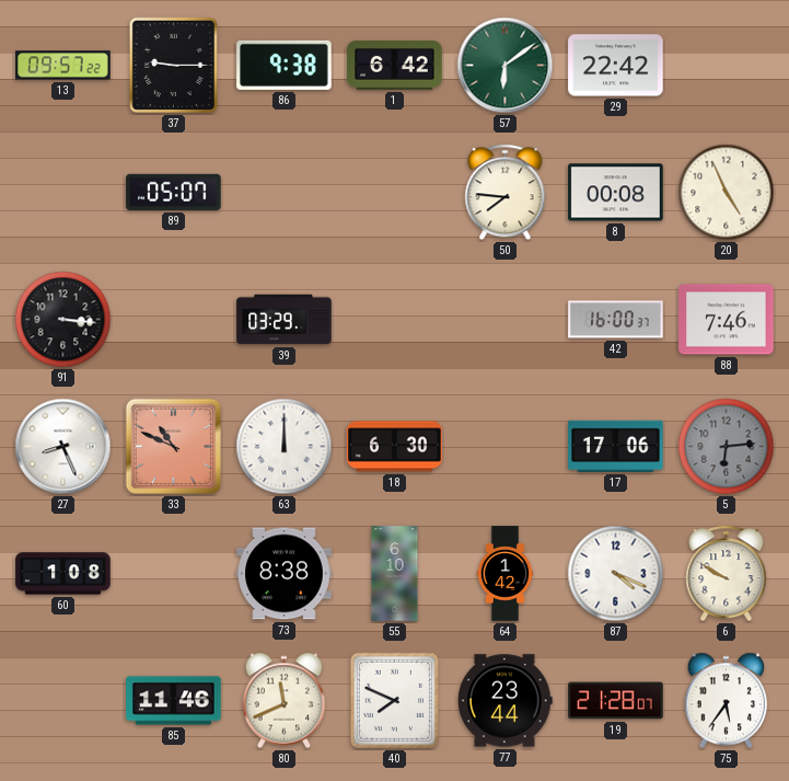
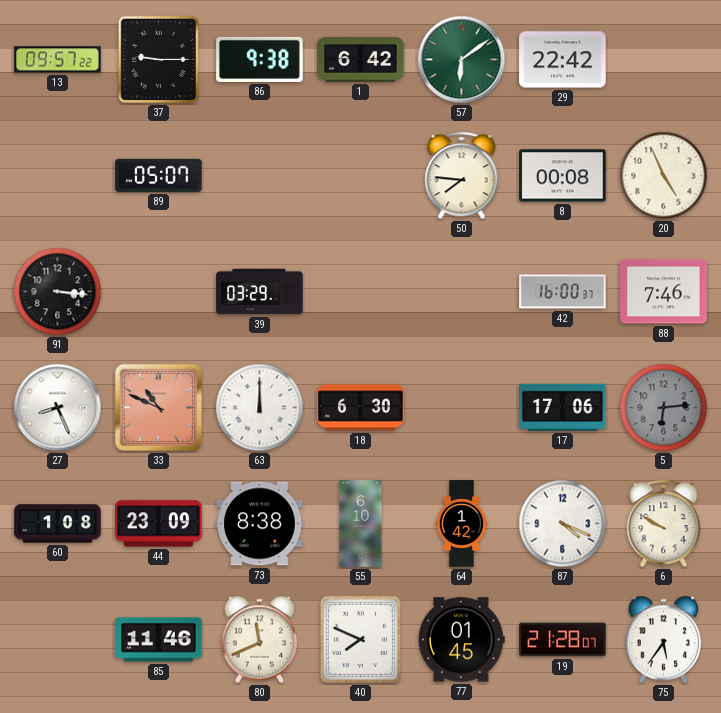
44: none -> 23:09
77: 23:44 -> 01:45
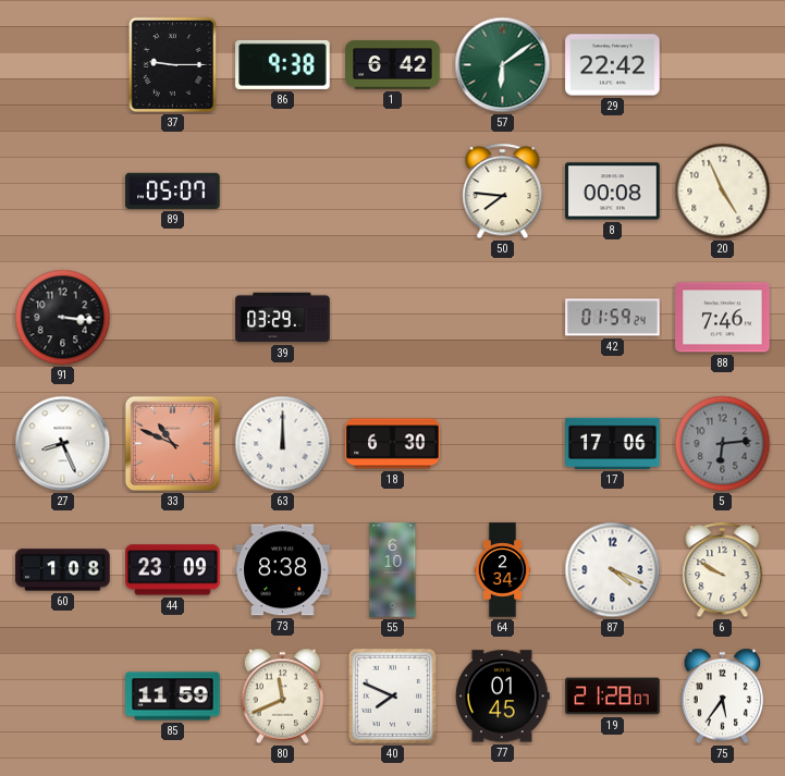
13: 09:57 -> none
42: 16:00 -> 01:59
64: 1:42 -> 2:34
85: 11:46 -> 11:59
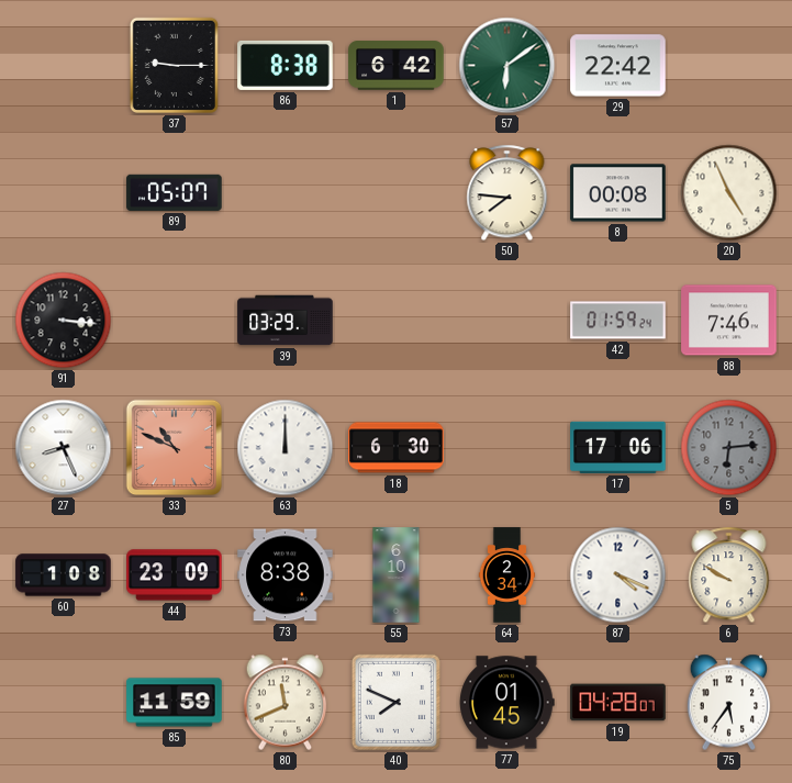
86: 9:38 -> 8:38
19: 21:28 -> 04:28
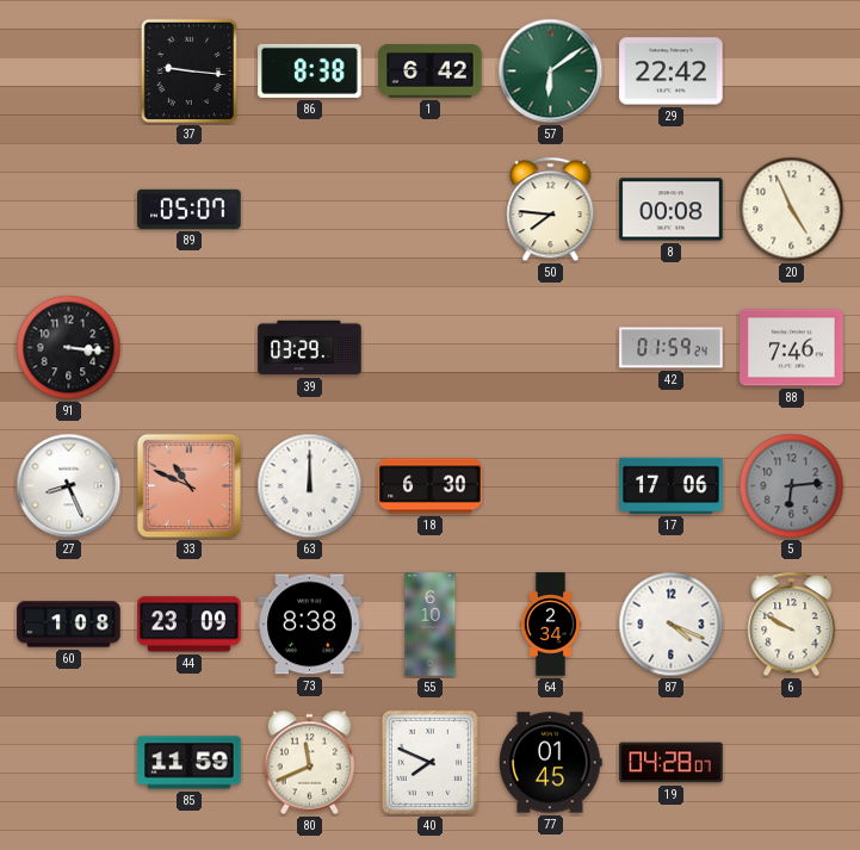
37: 9:15 -> 9:16
75: 5:36 -> none
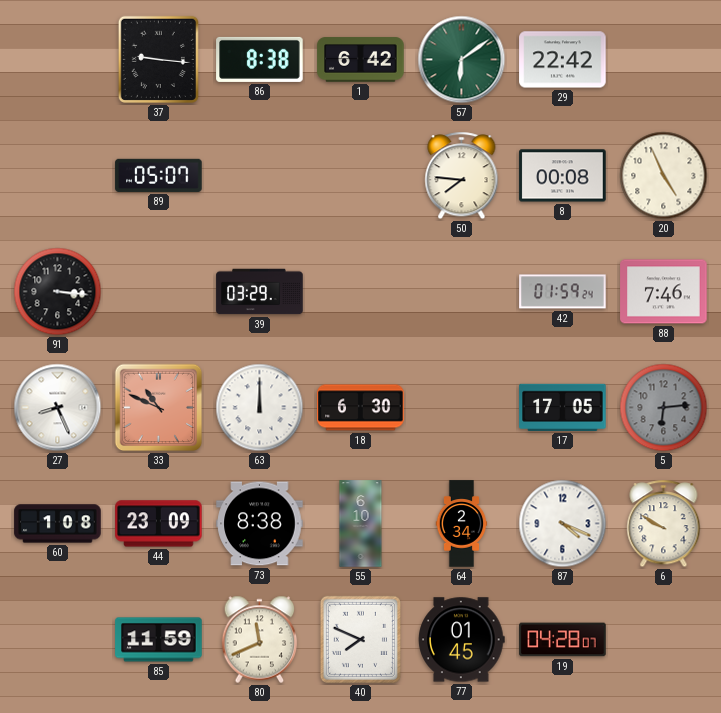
17: 17:06 -> 17:05
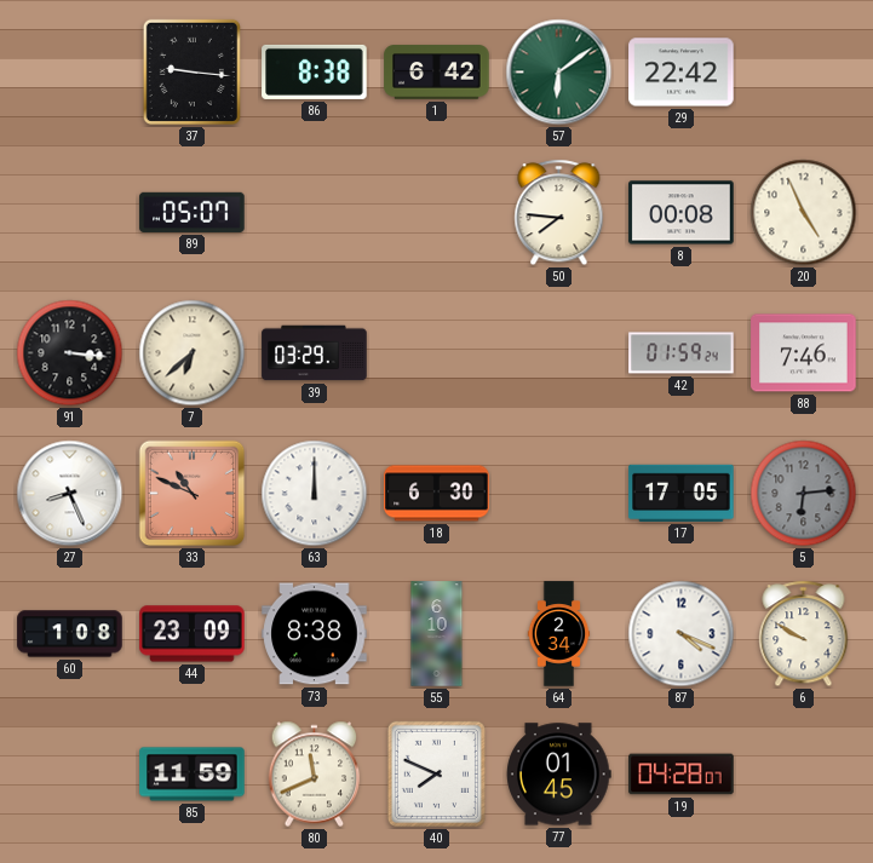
7: none -> 6:38
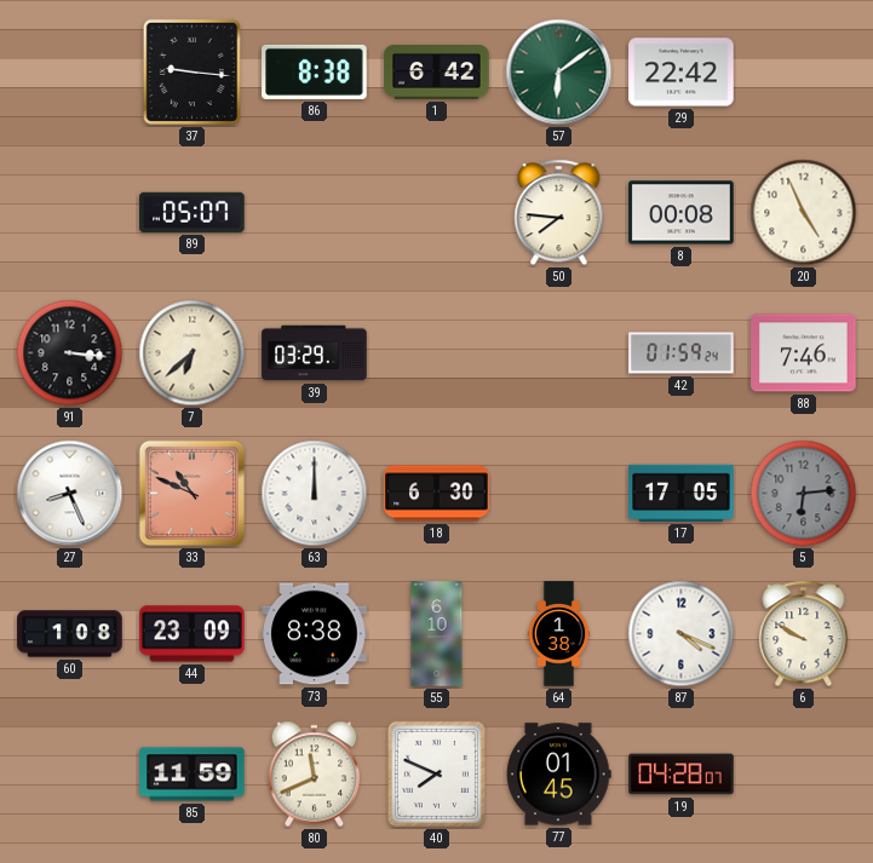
64: 2:34 -> 1:38
